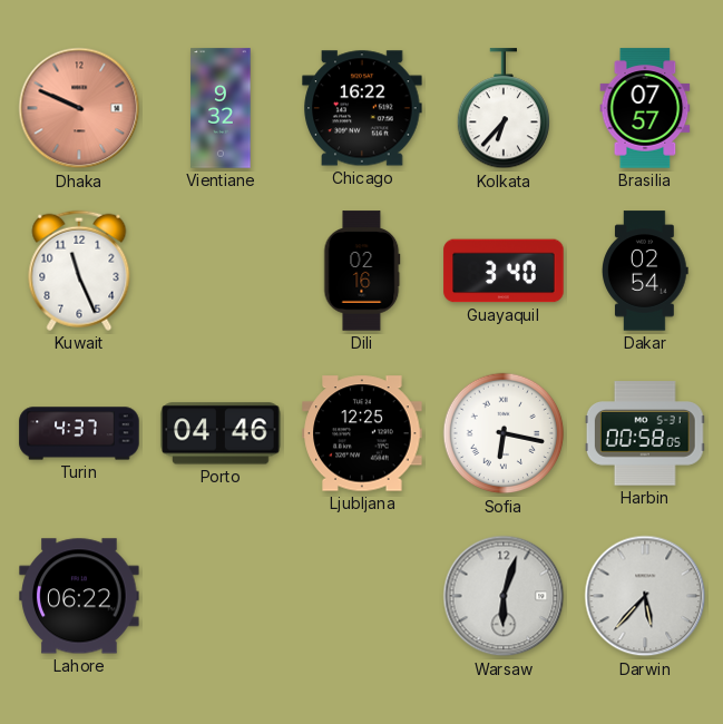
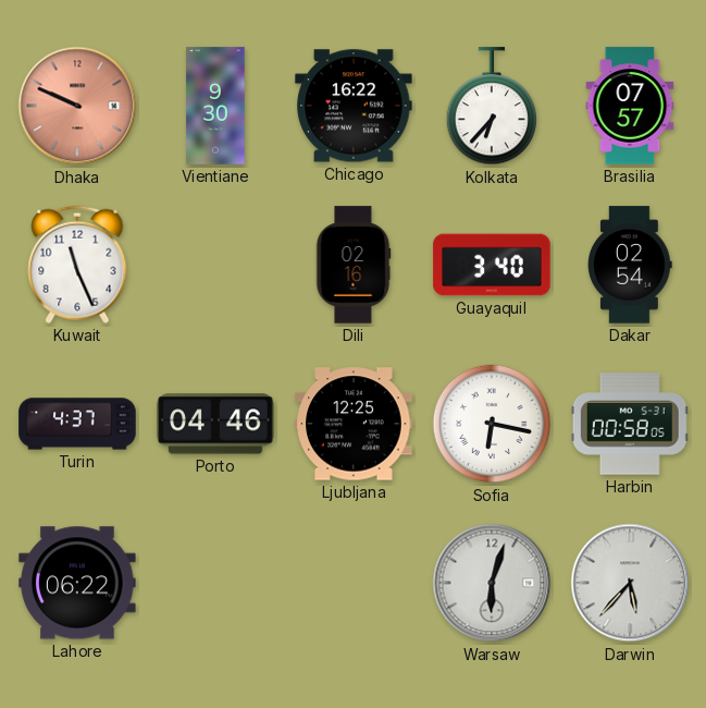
Vientiane: 9:32 -> 9:30
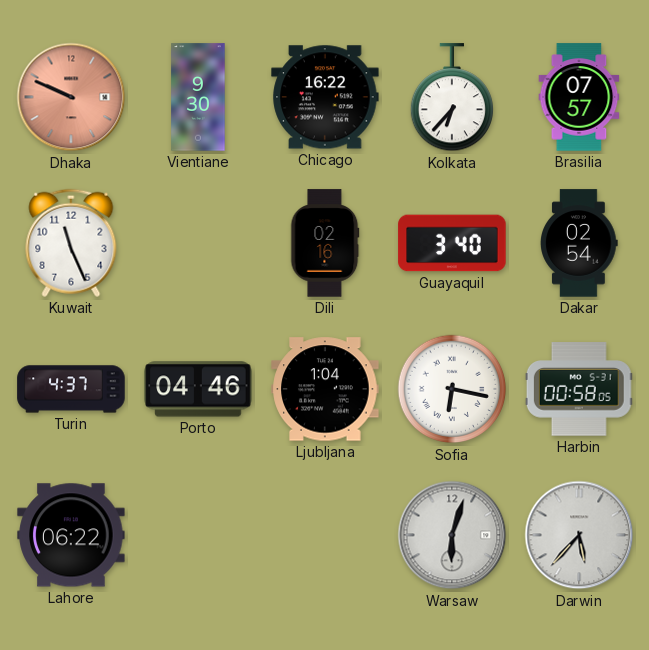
Ljubljana: 12:25 -> 1:04
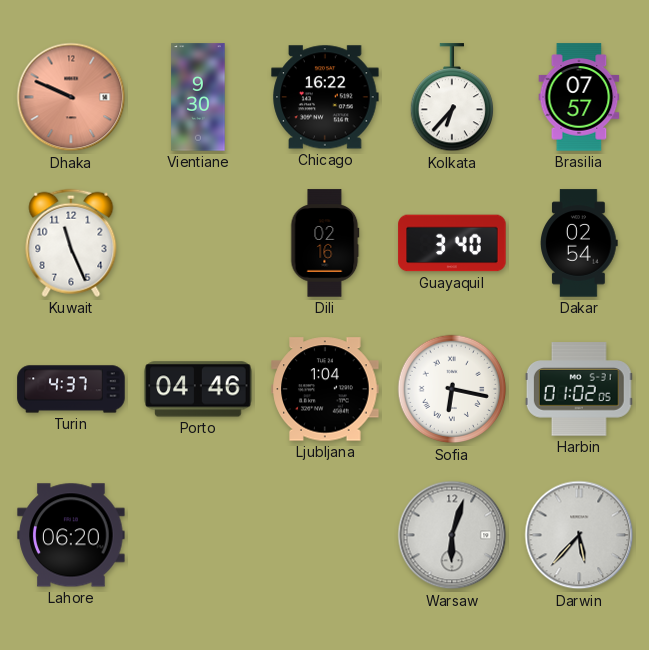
Harbin: 00:58 -> 01:02
Lahore: 06:22 -> 06:20
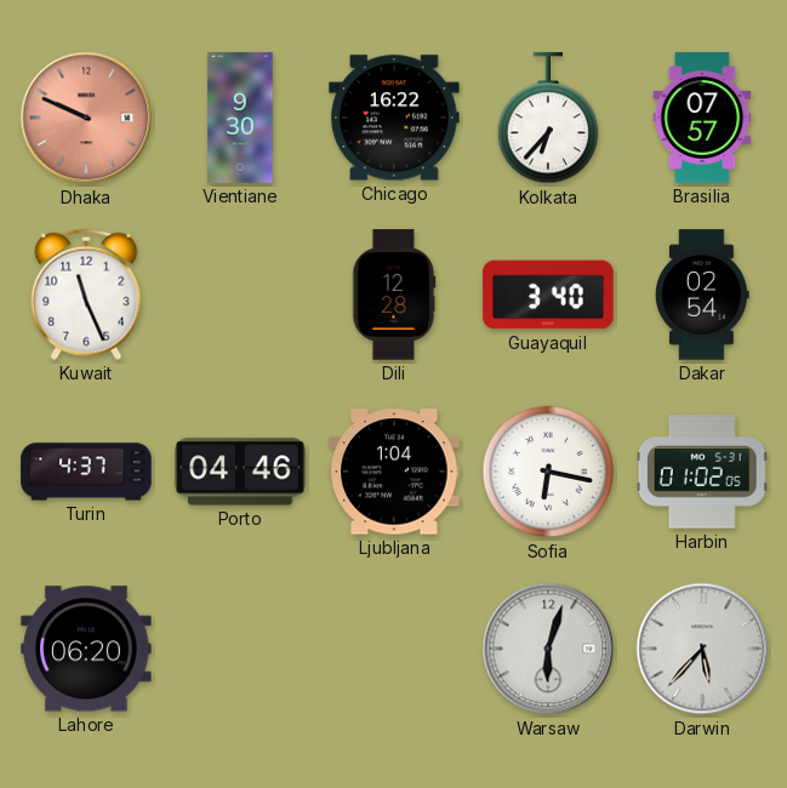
Dili: 02:16 -> 12:28
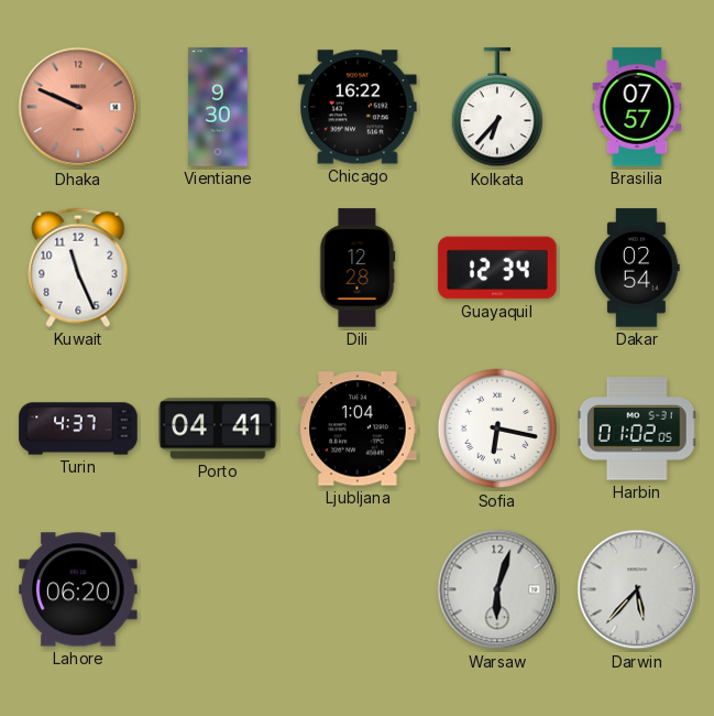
Guayaquil: 3:40 -> 12:34
Porto: 04:46 -> 04:41
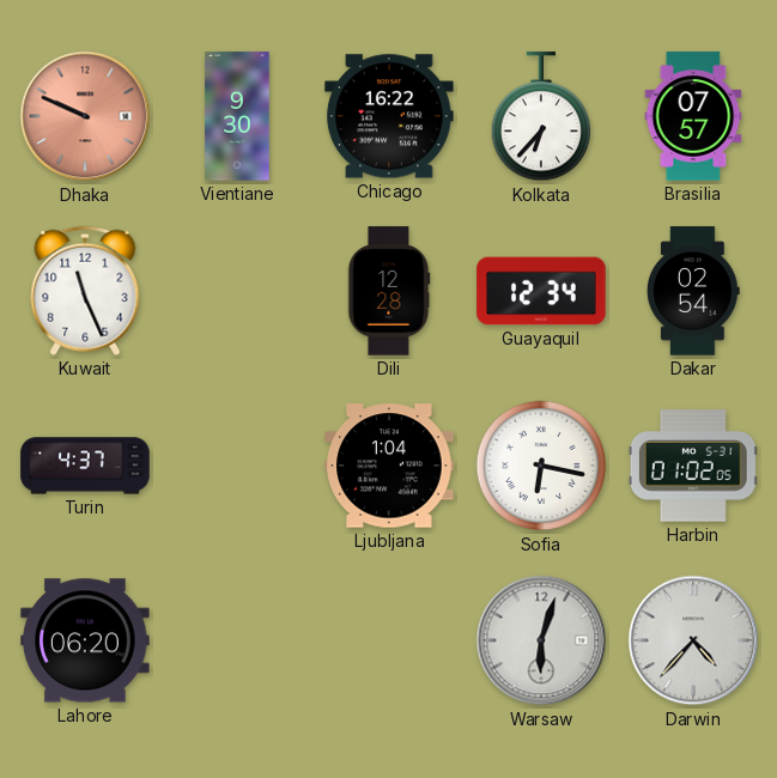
Porto: 04:41 -> none
Darwin: 5:37 -> 4:37
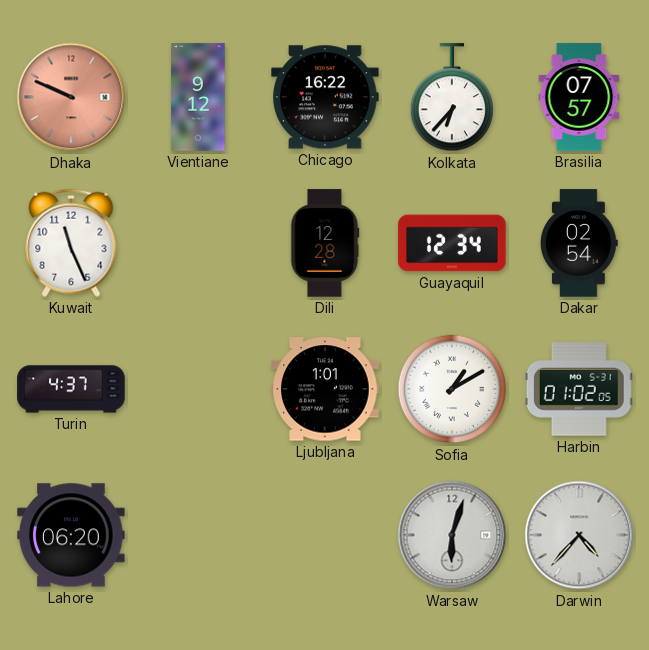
Vientiane: 9:30 -> 9:12
Ljubljana: 1:04 -> 1:01
Sofia: 6:17 -> 1:10
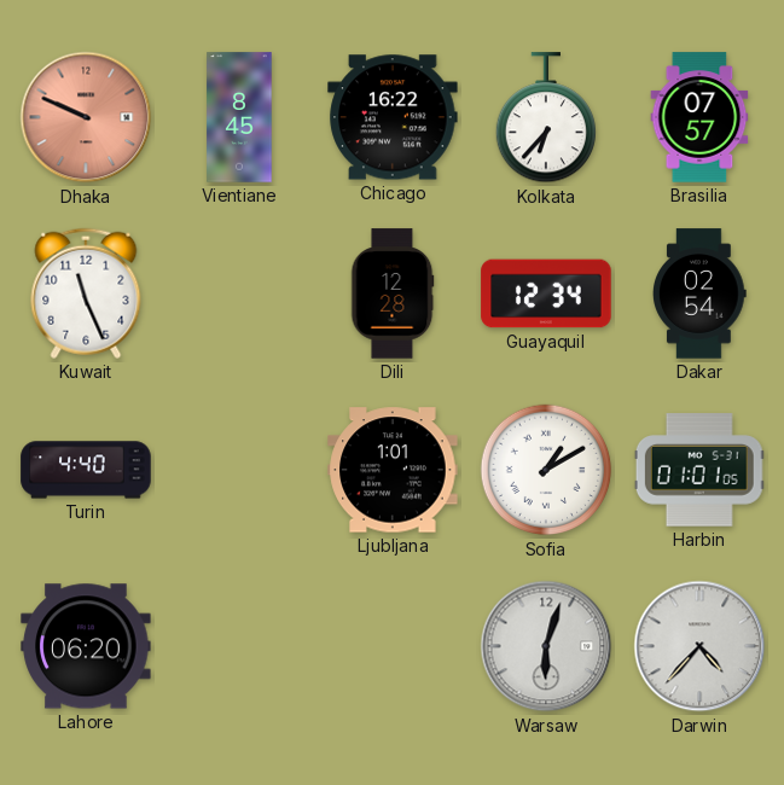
Vientiane: 9:12 -> 8:45
Turin: 4:37 -> 4:40
Harbin: 01:02 -> 01:01
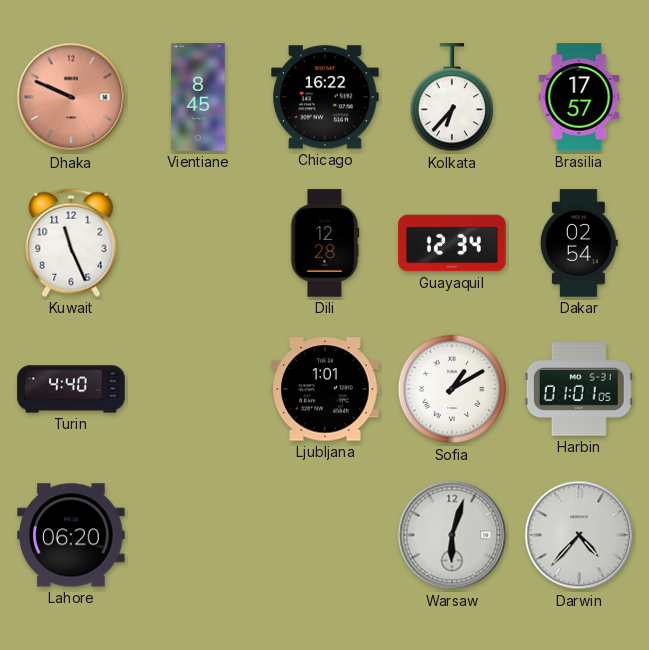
Brasilia: 07:57 -> 17:57
